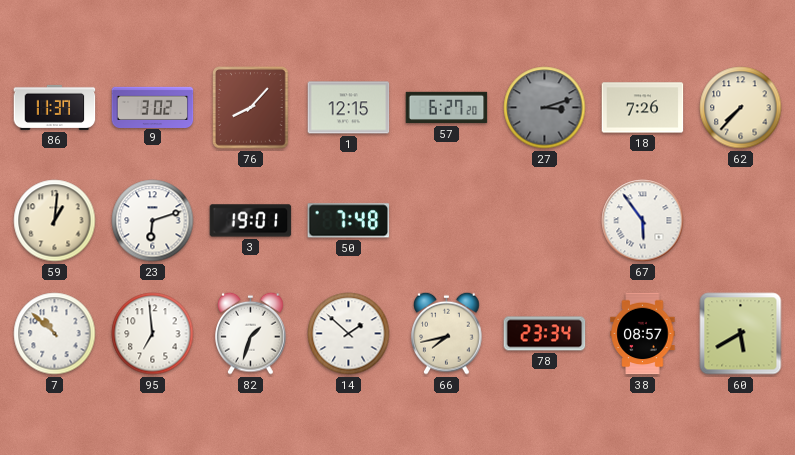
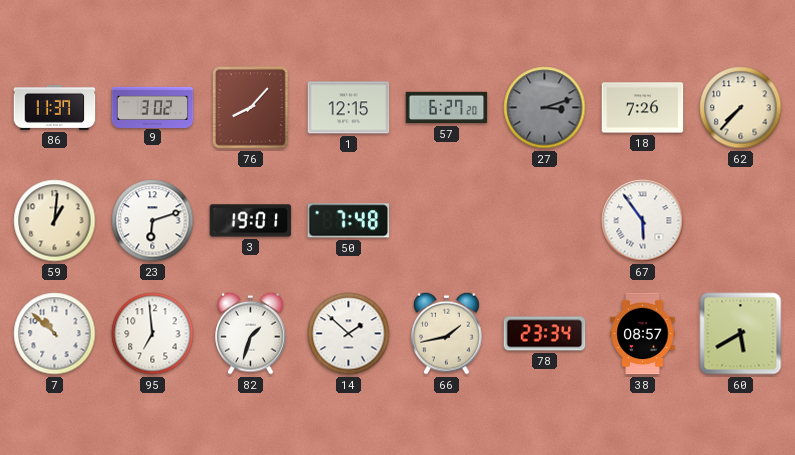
66: 7:43 -> 1:43
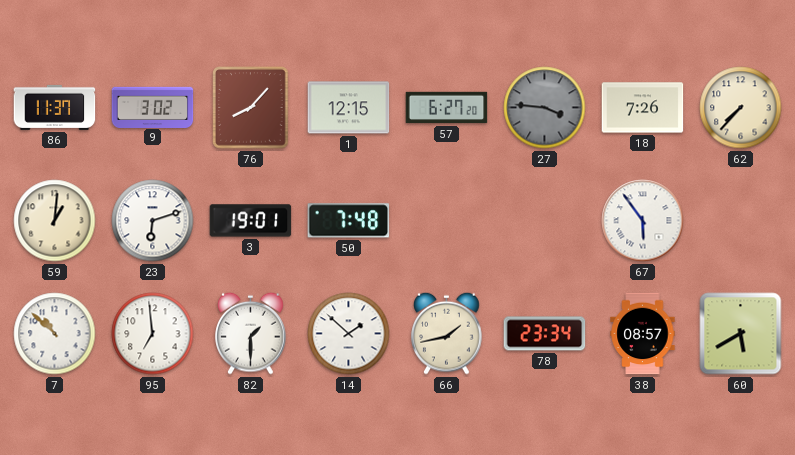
27: 3:12 -> 3:46
82: 1:33 -> 1:30
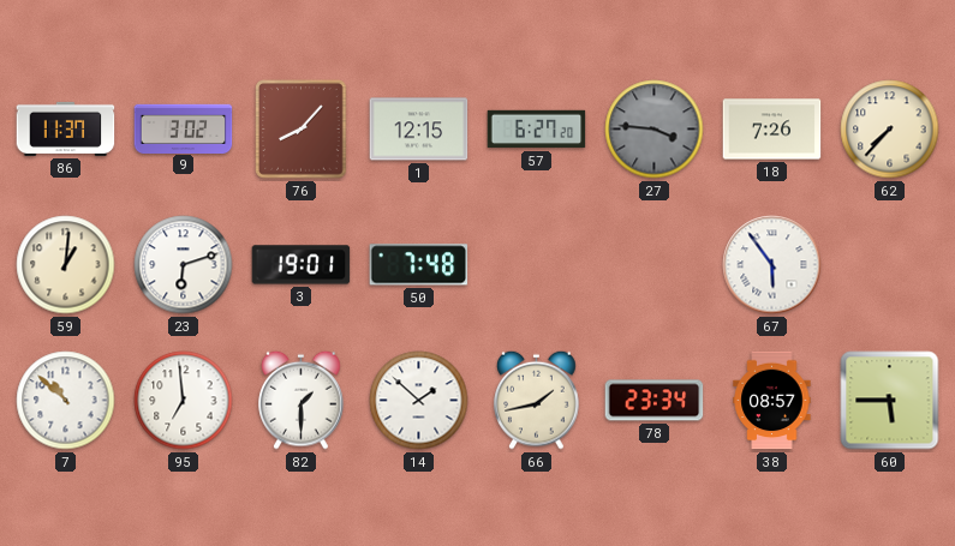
60: 5:40 -> 5:45
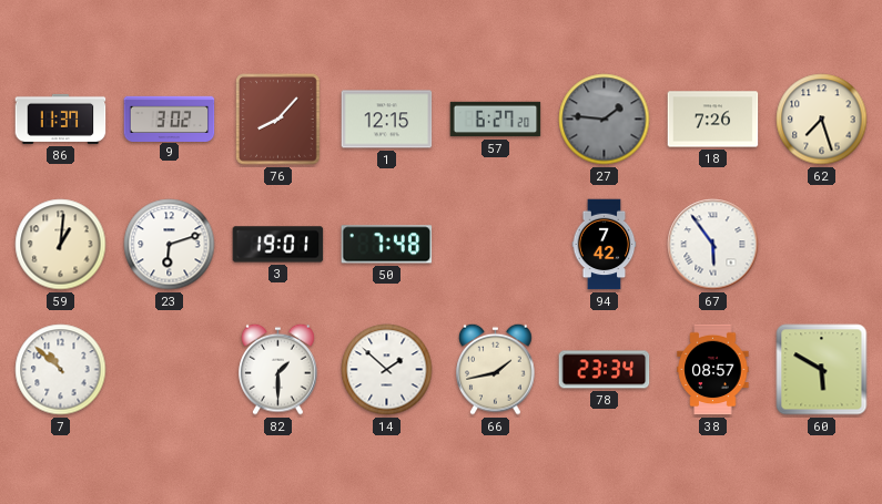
27: 3:46 -> 1:46
62: 7:37 -> 7:27
94: none -> 7:42
95: 6:59 -> none
60: 5:45 -> 5:50
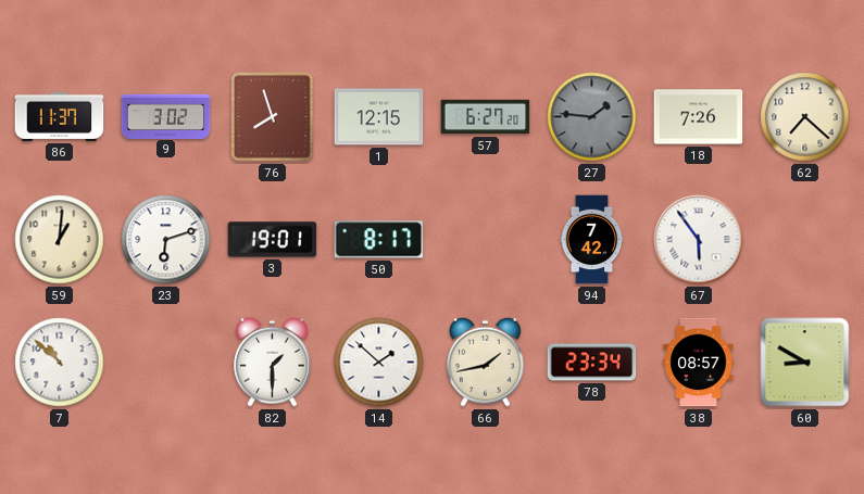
76: 8:07 -> 7:57
62: 7:27 -> 7:22
50: 7:48 -> 8:17
60: 5:50 -> 8:50
